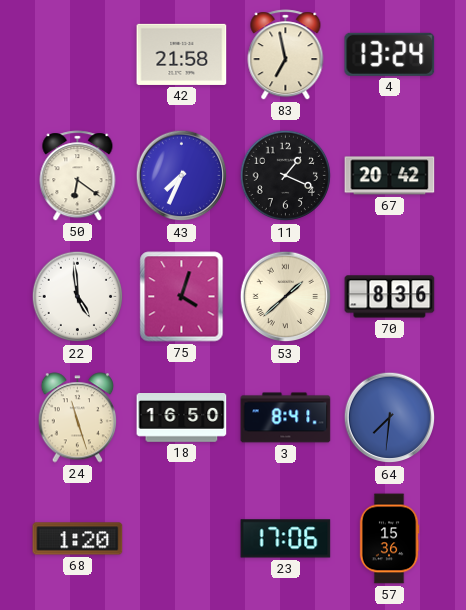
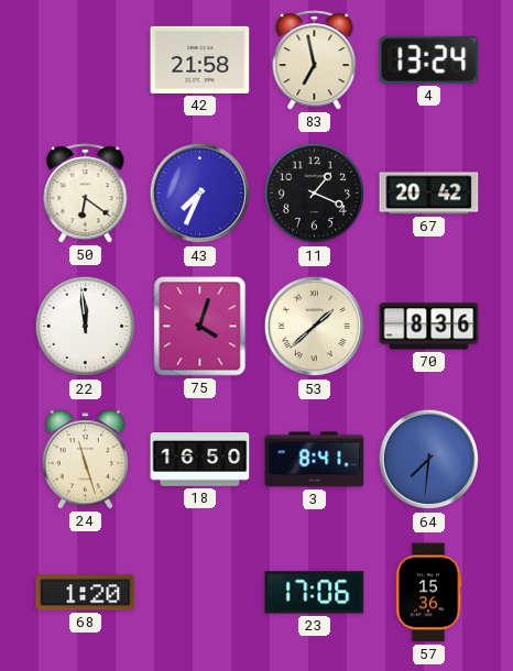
22: 4:59 -> 11:59
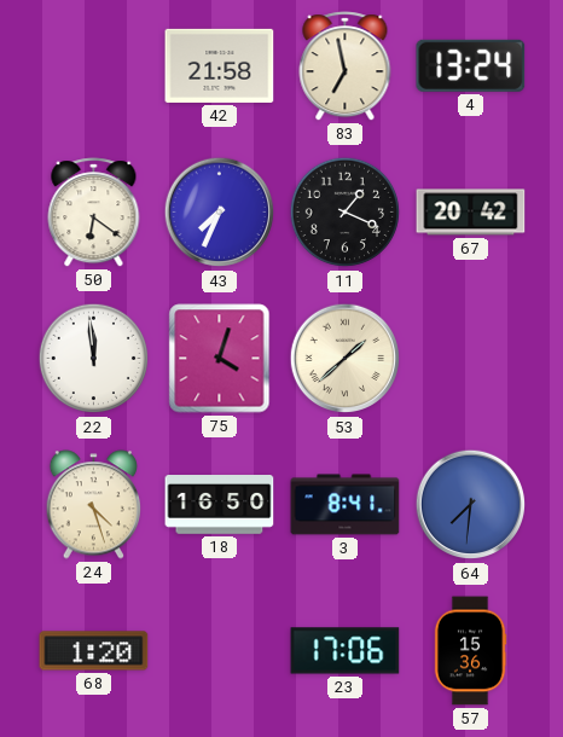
70: 8:36 -> none
24: 11:27 -> 4:27
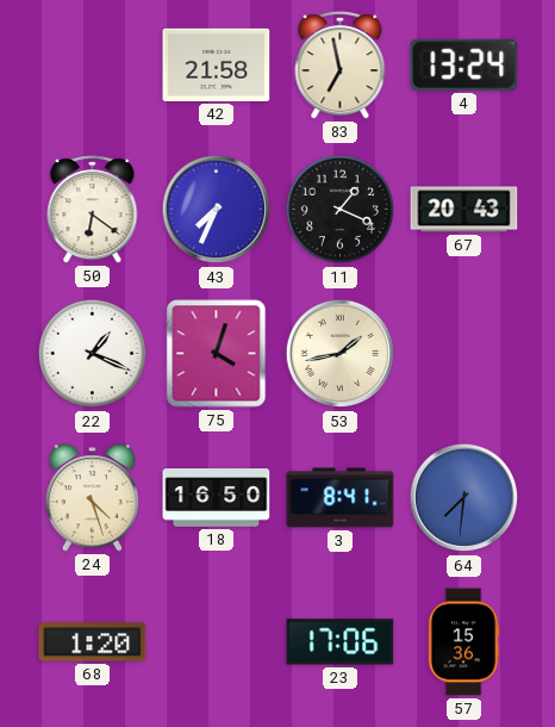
67: 20:42 -> 20:43
22: 11:59 -> 1:19
53: 1:38 -> 1:43
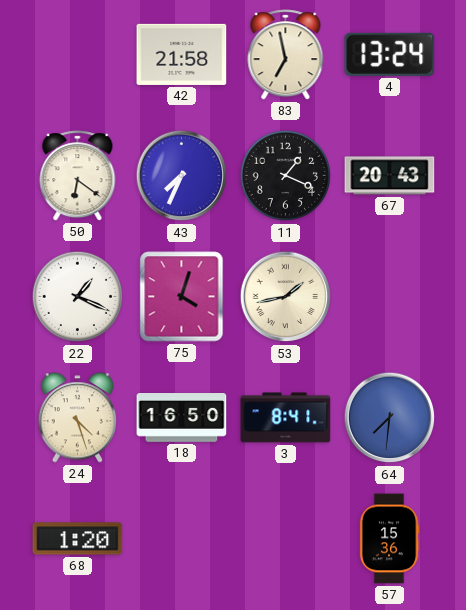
23: 17:06 -> none
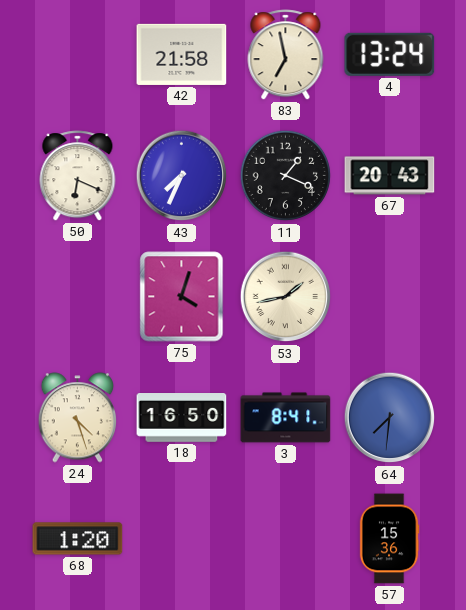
50: 6:21 -> 6:19
22: 1:19 -> none
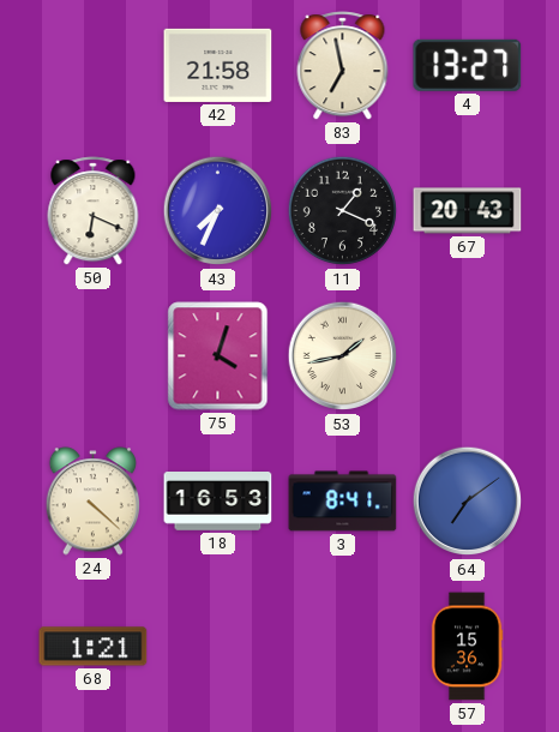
4: 13:24 -> 13:27
24: 4:27 -> 4:22
18: 16:50 -> 16:53
64: 7:31 -> 7:09
68: 1:20 -> 1:21
